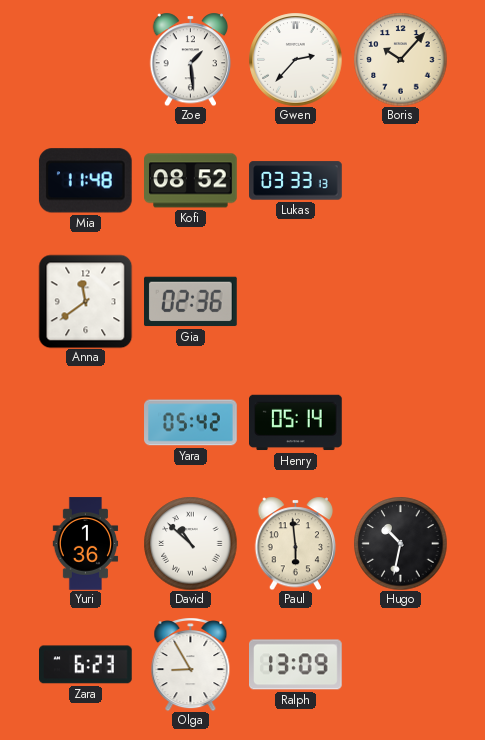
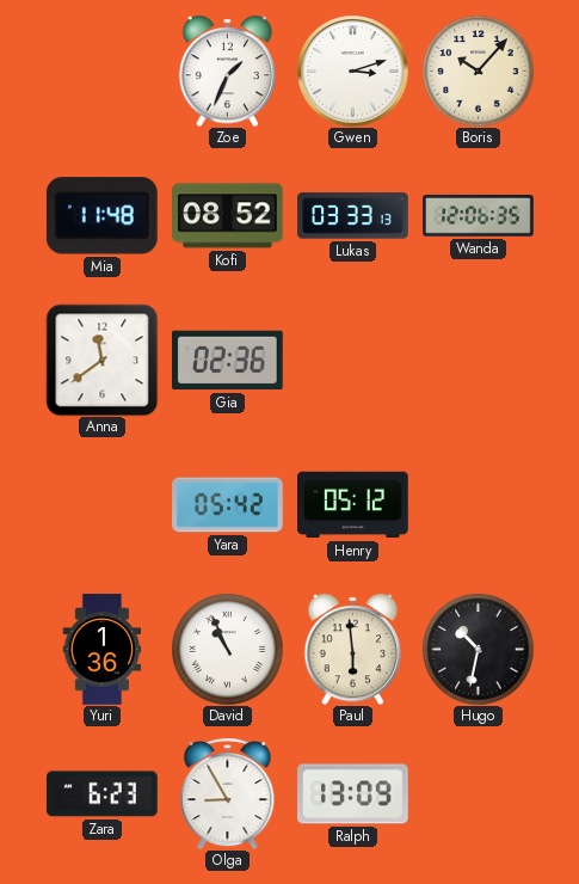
Zoe: 1:29 -> 1:34
Gwen: 2:37 -> 3:12
Wanda: none -> 12:06
Henry: 05:14 -> 05:12
David: 10:52 -> 10:56
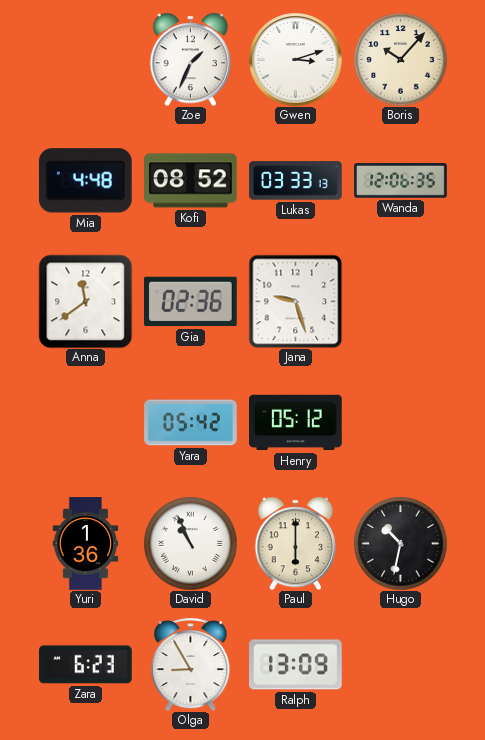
Mia: 11:48 -> 4:48
Jana: none -> 9:27
Paul: 5:59 -> 6:00
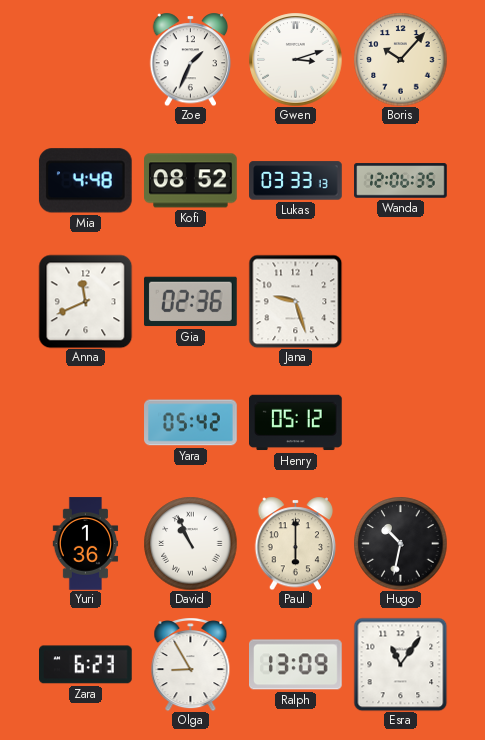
Anna: 11:39 -> 11:41
Esra: none -> 11:06
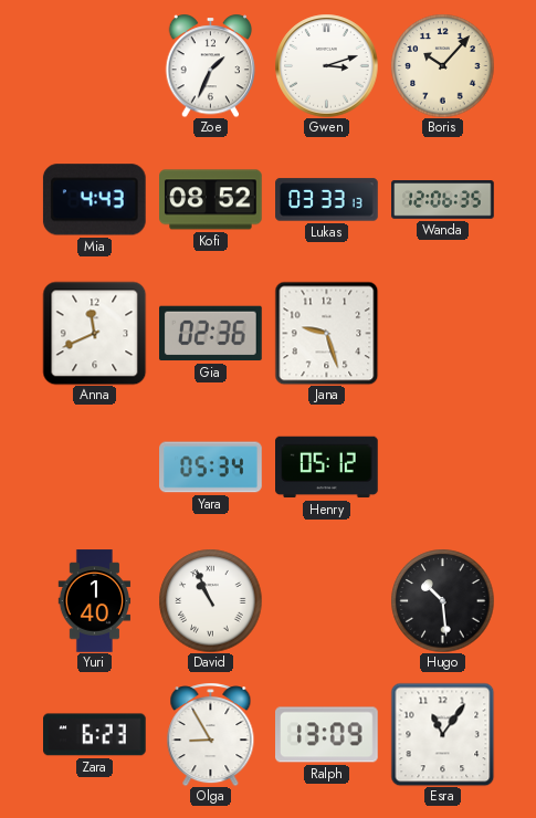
Mia: 4:48 -> 4:43
Yara: 05:42 -> 05:34
Yuri: 1:36 -> 1:40
Paul: 6:00 -> none
Hugo: 10:32 -> 10:29
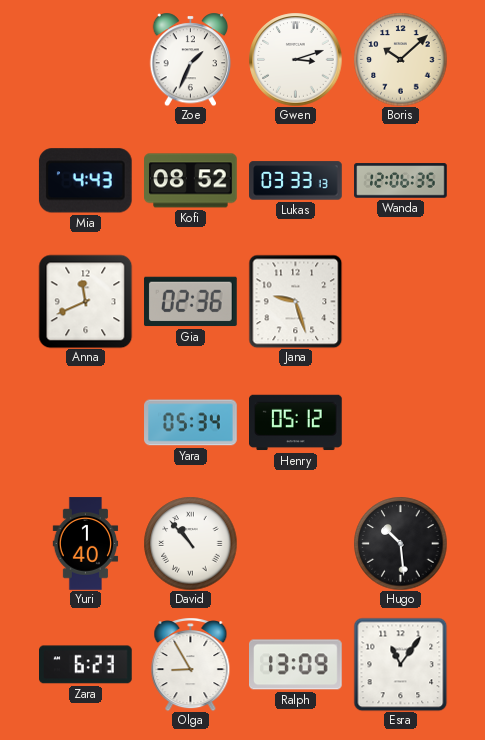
Boris: 10:07 -> 10:08
David: 10:56 -> 10:53
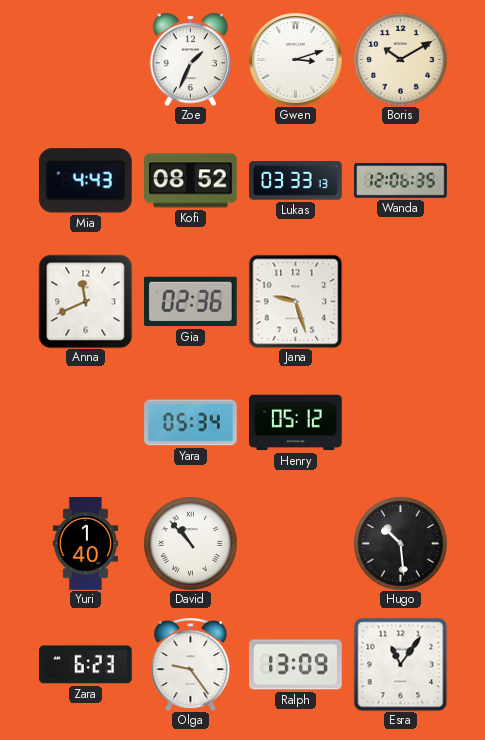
Boris: 10:08 -> 10:10
Olga: 8:55 -> 9:24
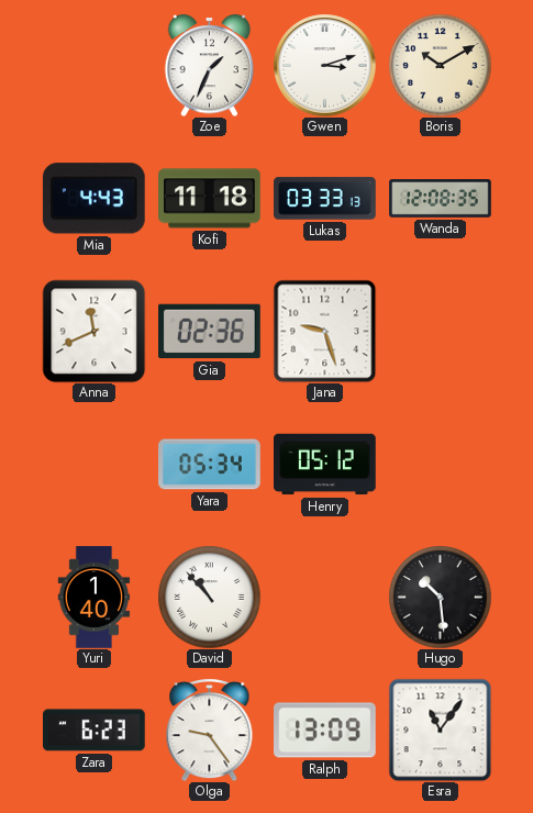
Kofi: 08:52 -> 11:18
Wanda: 12:06 -> 12:08
